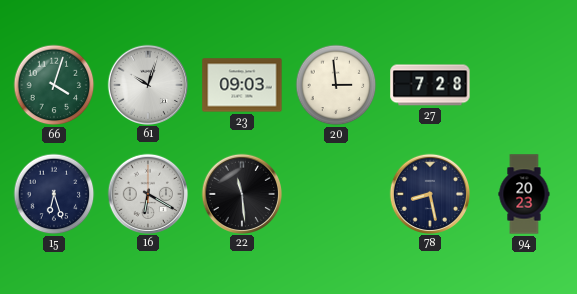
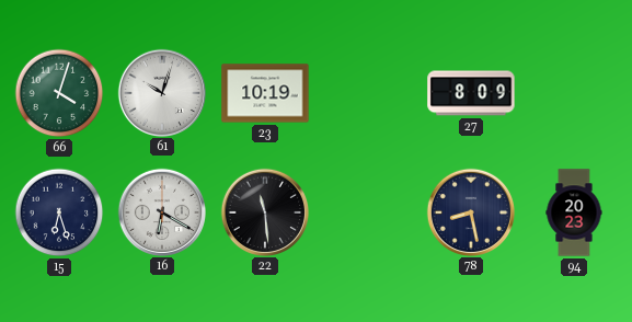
23: 09:03 -> 10:19
20: 2:59 -> none
27: 7:28 -> 8:09
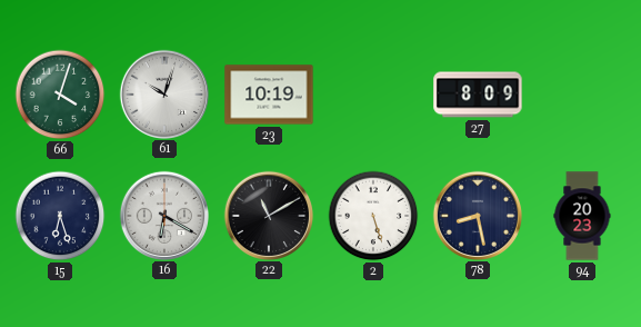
22: 11:29 -> 11:10
2: none -> 5:27
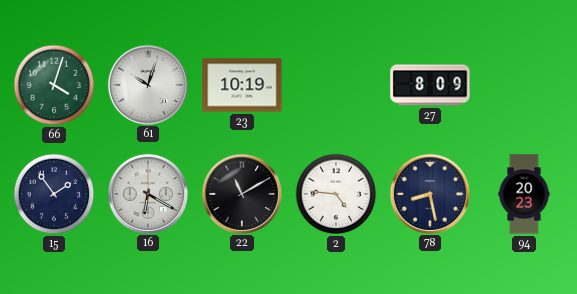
15: 6:27 -> 1:54
2: 5:27 -> 4:46
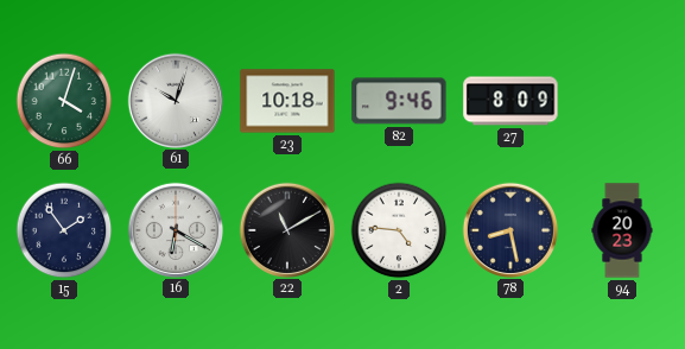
23: 10:19 -> 10:18
82: none -> 9:46
